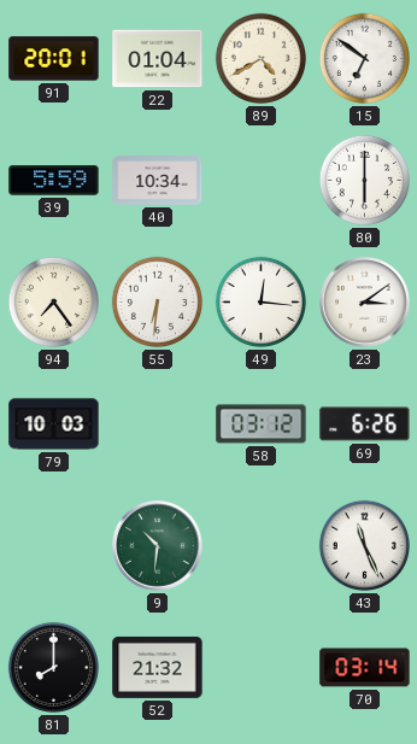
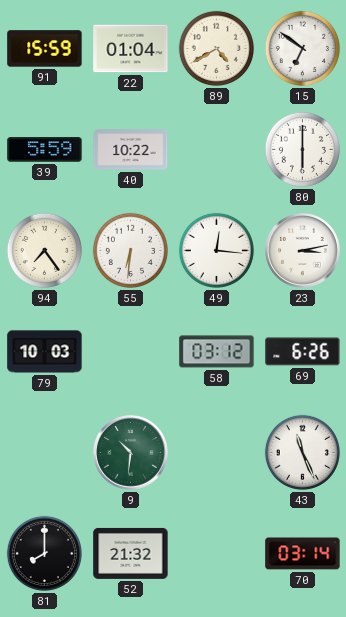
91: 20:01 -> 15:59
40: 10:34 -> 10:22
23: 3:09 -> 3:13
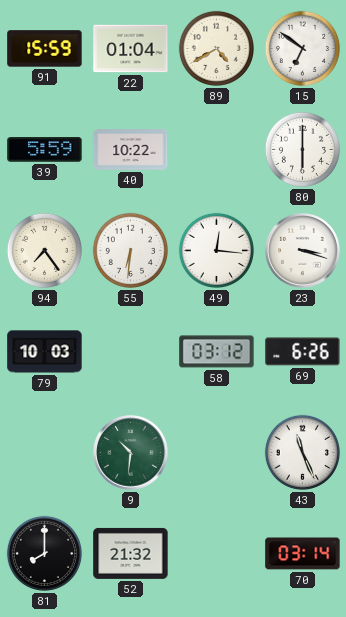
23: 3:13 -> 3:18
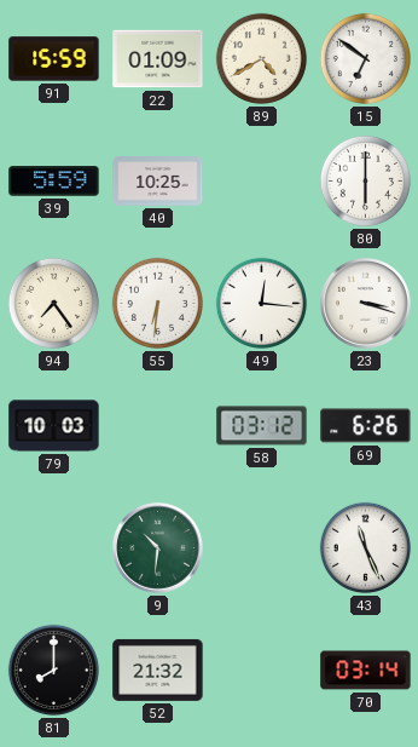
22: 01:04 -> 01:09
40: 10:22 -> 10:25
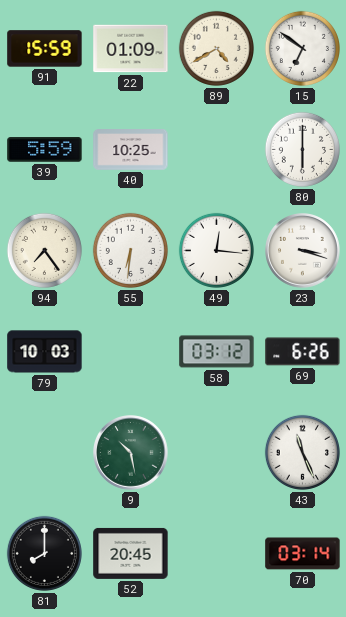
9: 10:31 -> 10:28
52: 21:32 -> 20:45
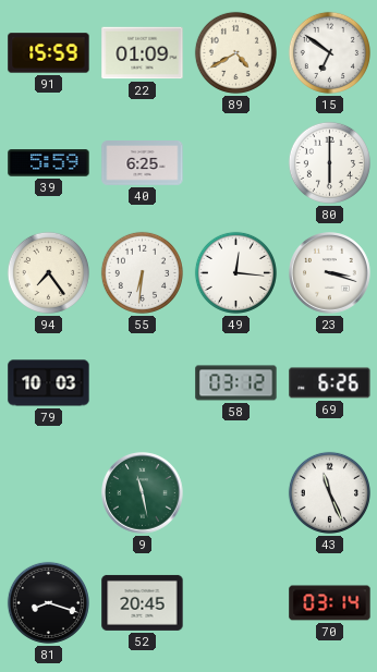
40: 10:25 -> 6:25
9: 10:28 -> 11:28
81: 8:00 -> 8:18
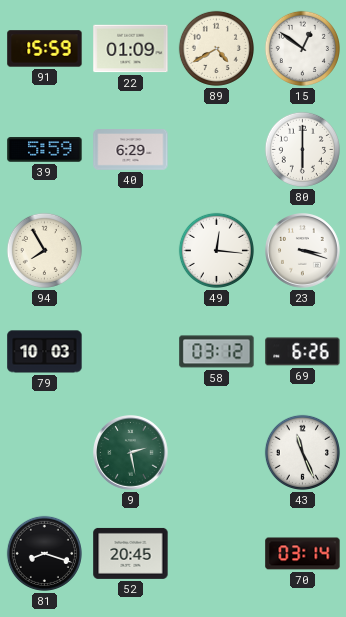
15: 6:51 -> 12:51
40: 6:25 -> 6:29
94: 7:24 -> 7:55
55: 6:31 -> none
9: 11:28 -> 2:28
